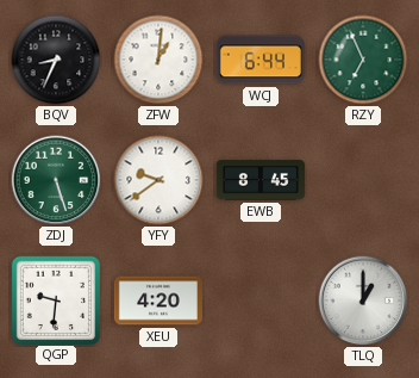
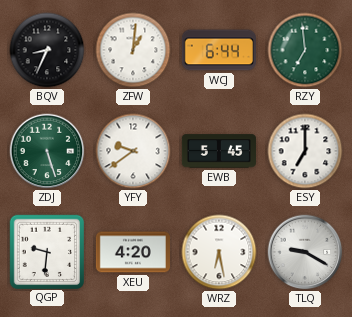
RZY: 6:56 -> 6:59
EWB: 8:45 -> 5:45
ESY: none -> 7:00
WRZ: none -> 6:28
TLQ: 1:00 -> 9:20
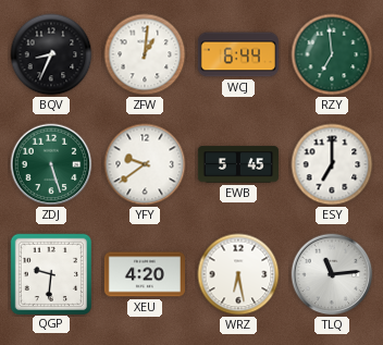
TLQ: 9:20 -> 11:14
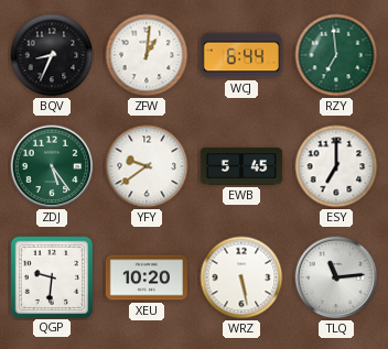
ZDJ: 5:27 -> 5:24
XEU: 4:20 -> 10:20
WRZ: 6:28 -> 5:28
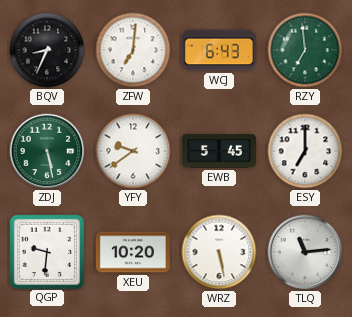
ZFW: 1:01 -> 7:01
WCJ: 6:44 -> 6:43
ZDJ: 5:24 -> 5:28
